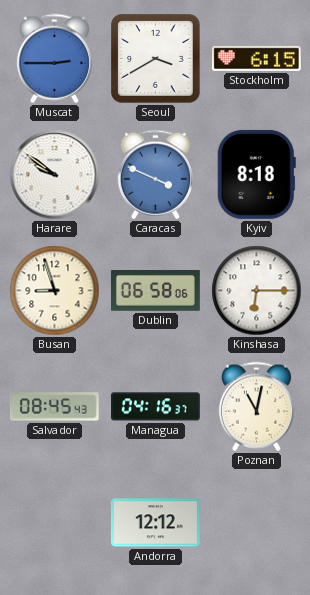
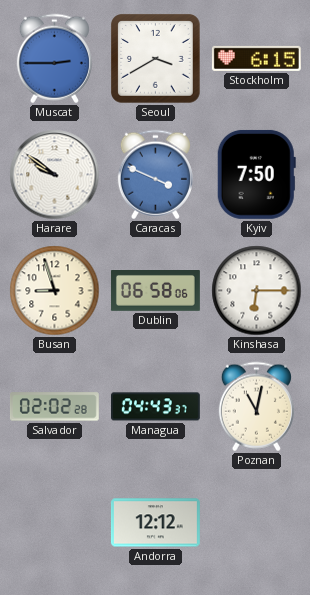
Kyiv: 8:18 -> 7:50
Salvador: 08:45 -> 02:02
Managua: 04:16 -> 04:43
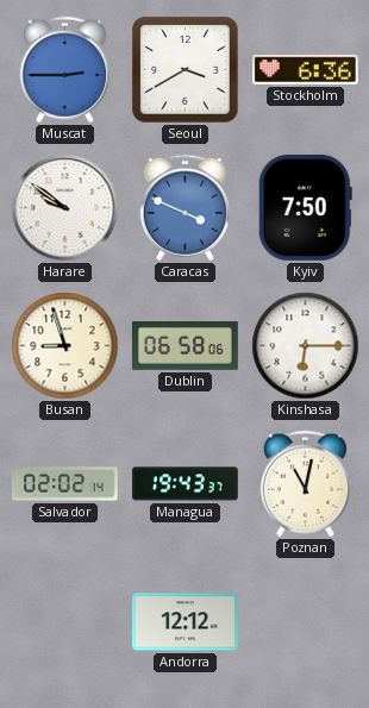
Stockholm: 6:15 -> 6:36
Salvador: 02:02:28 -> 02:02:14
Managua: 04:43 -> 19:43
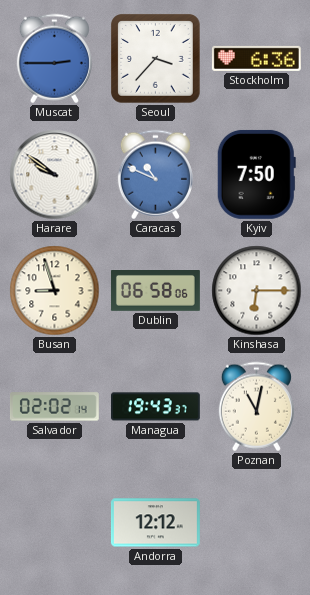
Seoul: 3:40 -> 3:37
Caracas: 3:49 -> 10:49
